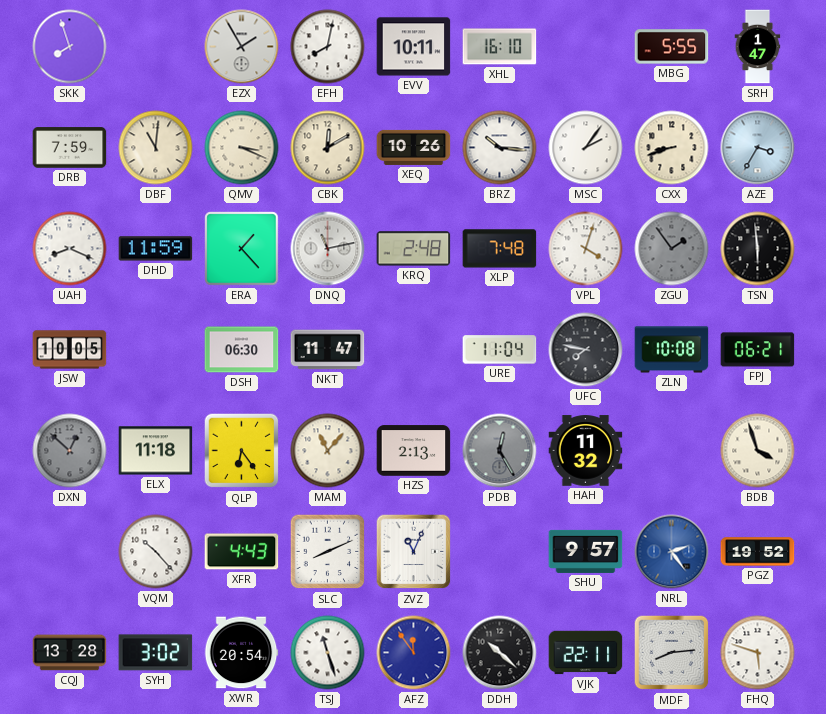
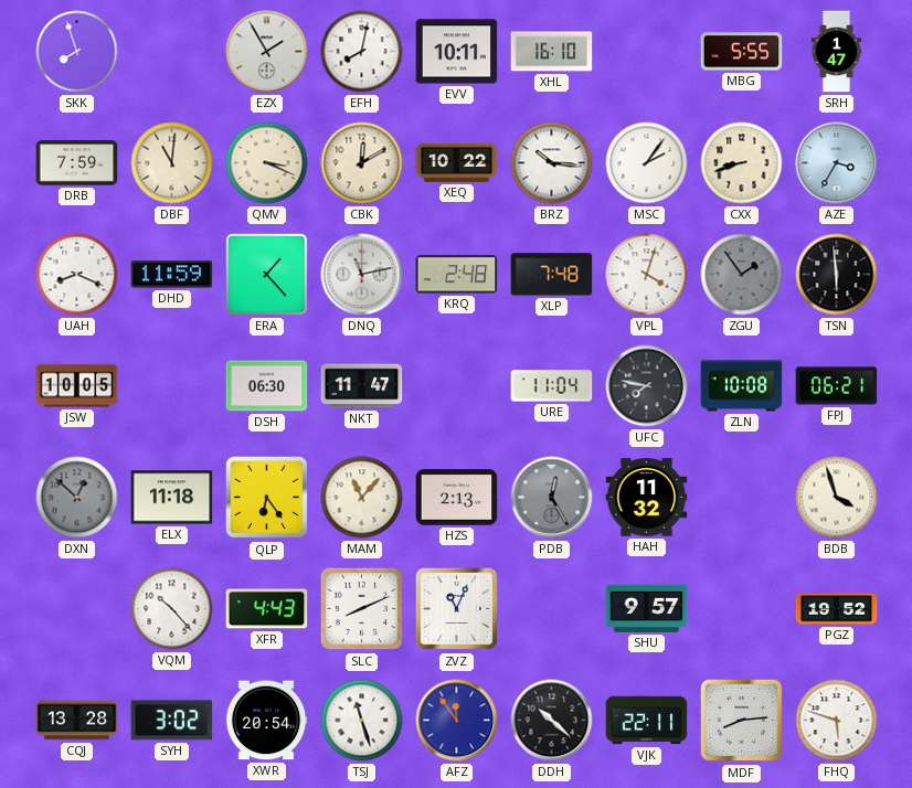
XEQ: 10:26 -> 10:22
NRL: 2:24 -> none
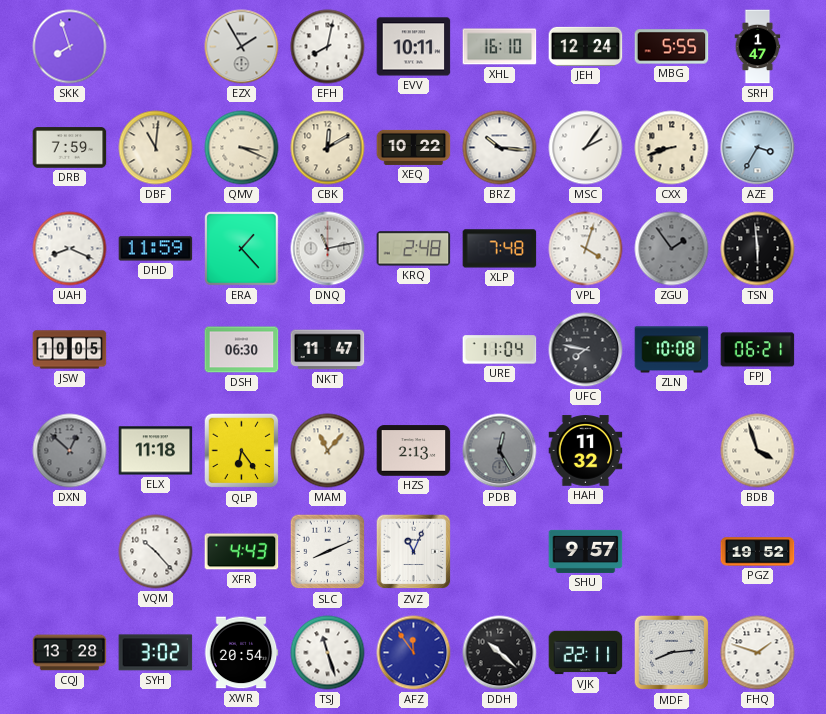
JEH: none -> 12:24
FHQ: 5:48 -> 1:48
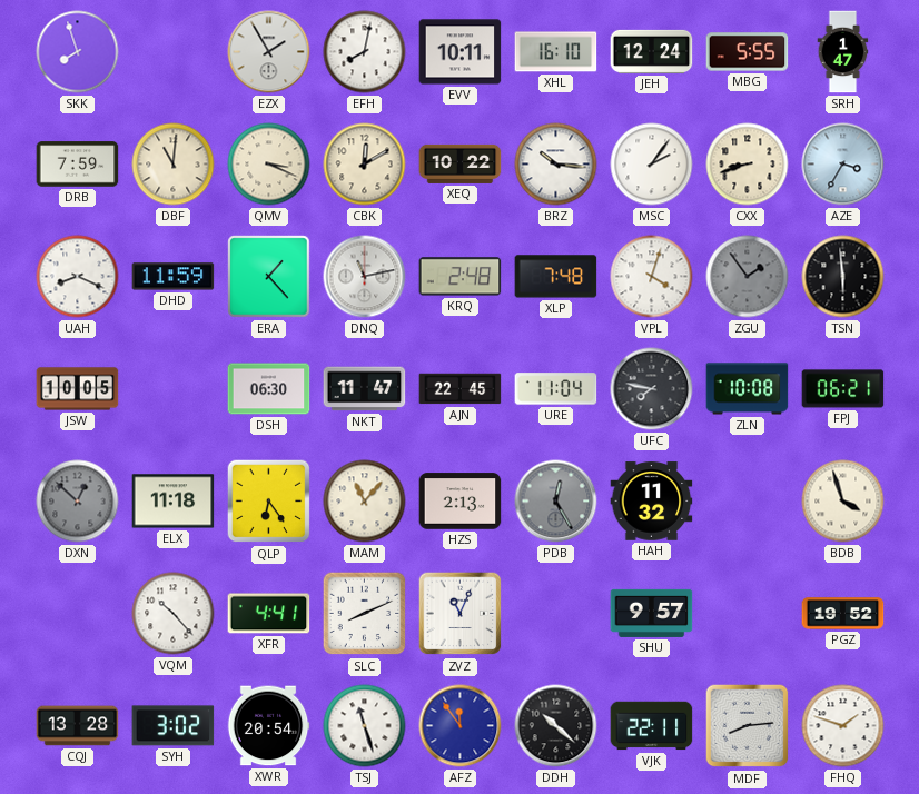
AJN: none -> 22:45
XFR: 4:43 -> 4:41
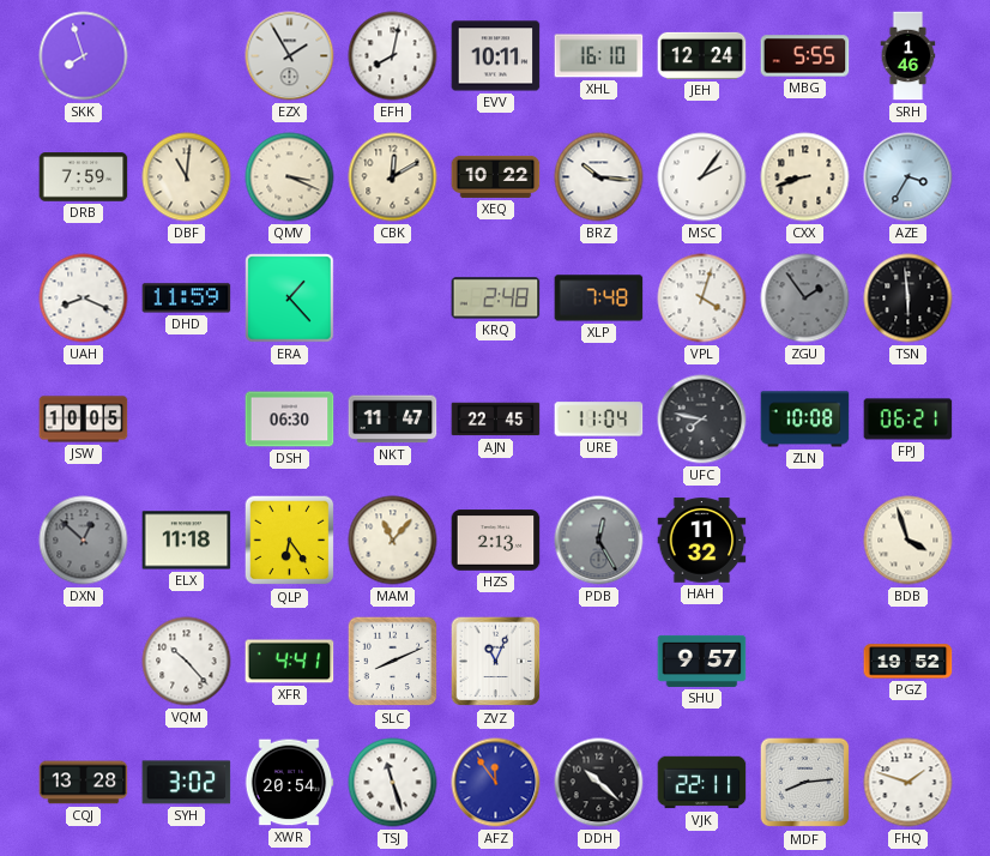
SRH: 1:47 -> 1:46
DNQ: 11:13 -> none
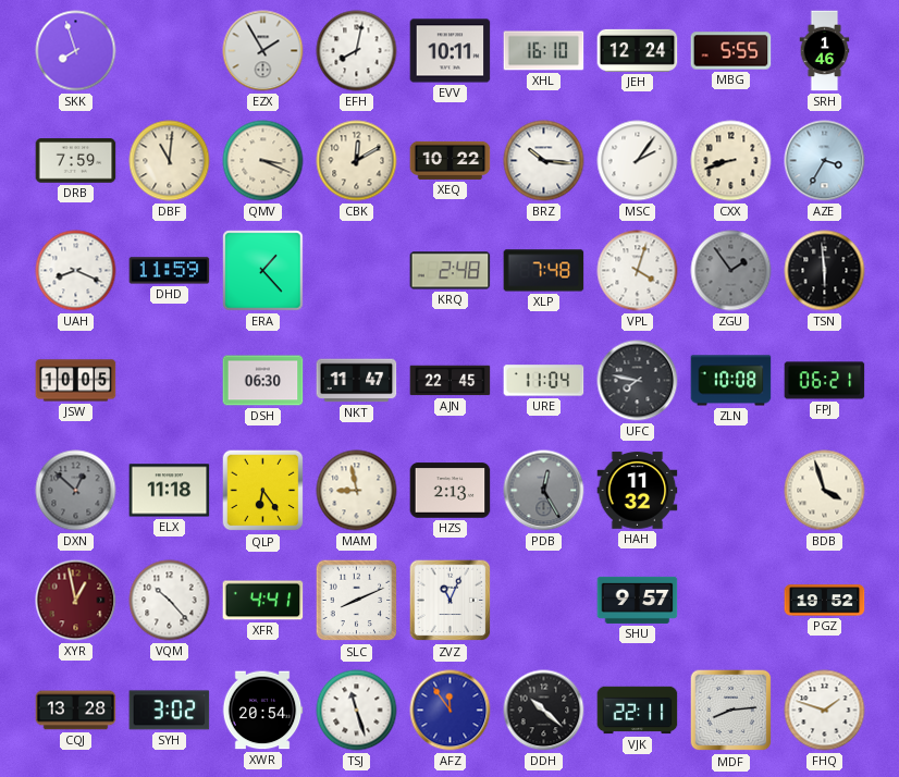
MAM: 11:07 -> 8:58
XYR: none -> 12:58
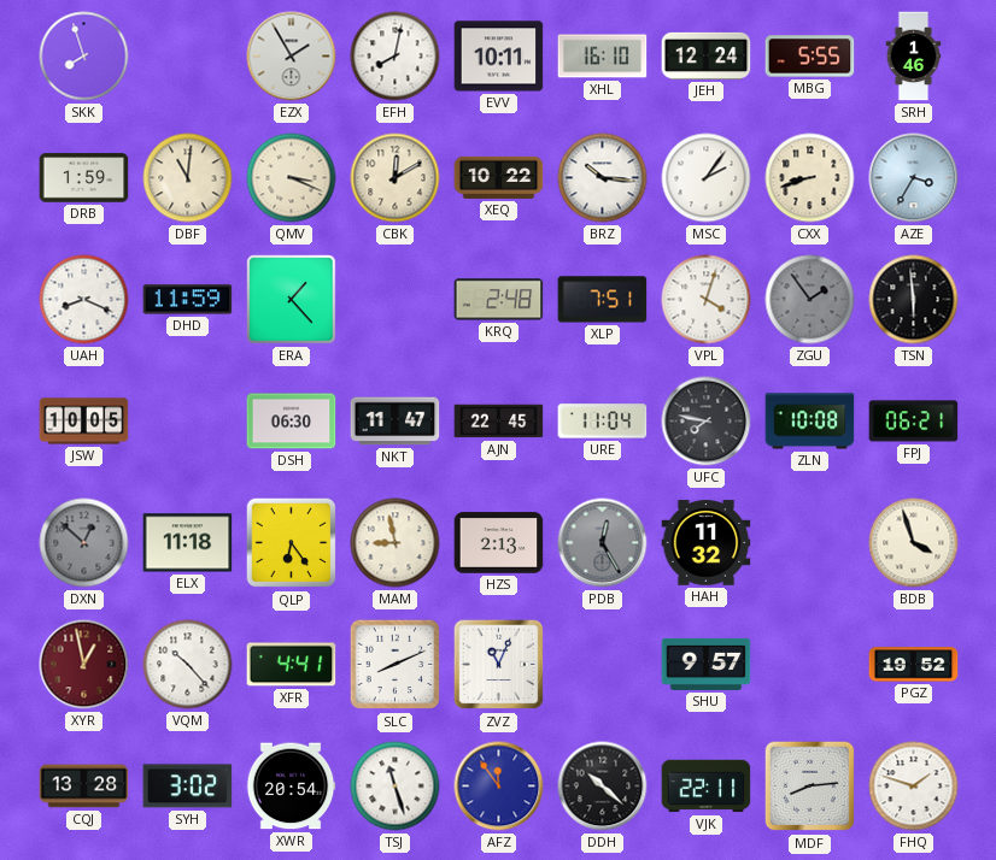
DRB: 7:59 -> 1:59
XLP: 7:48 -> 7:51
